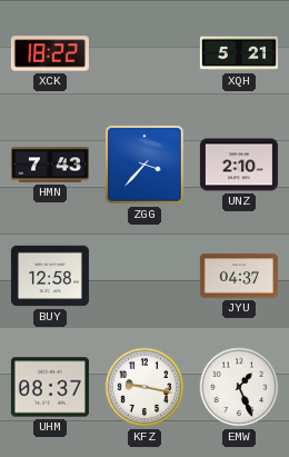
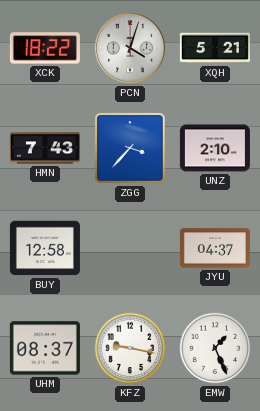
PCN: none -> 4:03
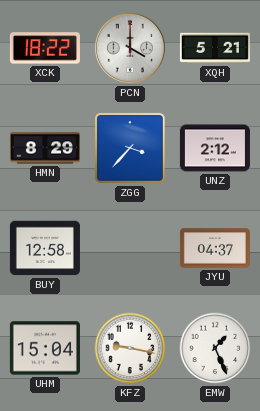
PCN: 4:03 -> 4:00
HMN: 7:43 -> 8:29
UNZ: 2:10 -> 2:12
UHM: 08:37 -> 15:04
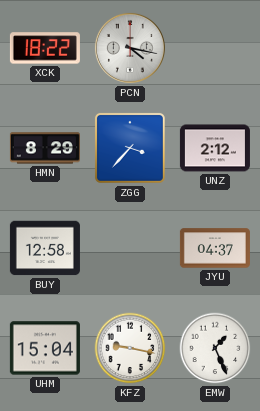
PCN: 4:00 -> 4:17
XQH: 5:21 -> none
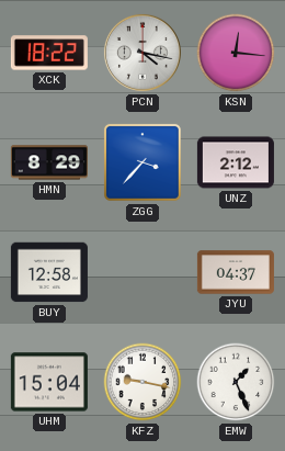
KSN: none -> 12:16
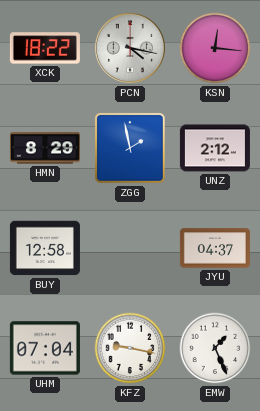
ZGG: 3:37 -> 1:58
UHM: 15:04 -> 07:04
